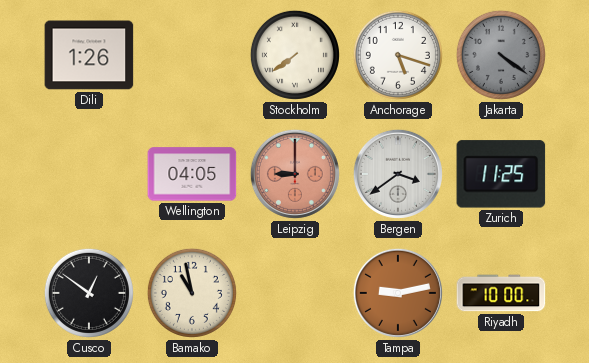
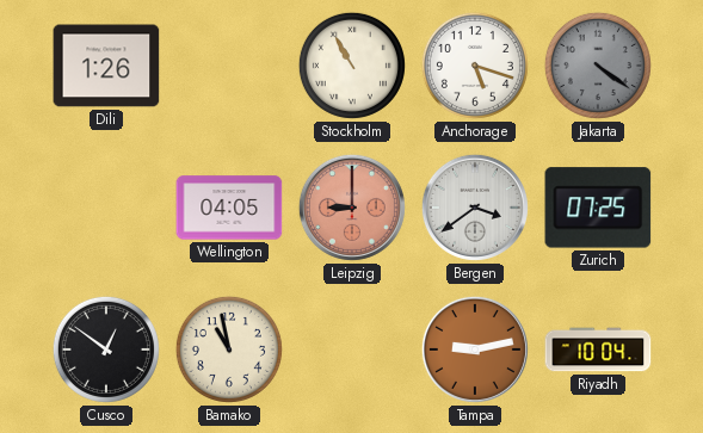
Stockholm: 7:39 -> 10:55
Zurich: 11:25 -> 07:25
Riyadh: 10:00 -> 10:04
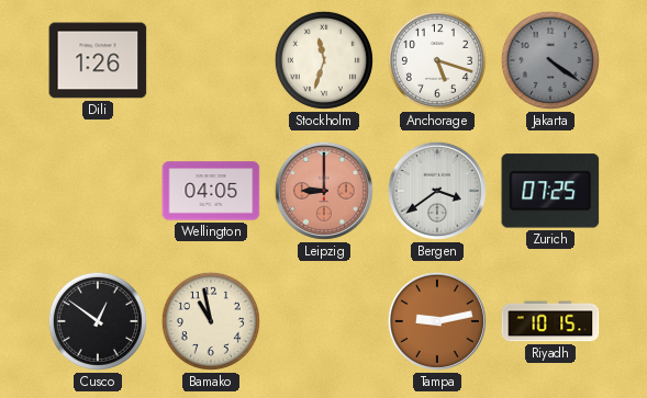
Stockholm: 10:55 -> 11:33
Riyadh: 10:04 -> 10:15
